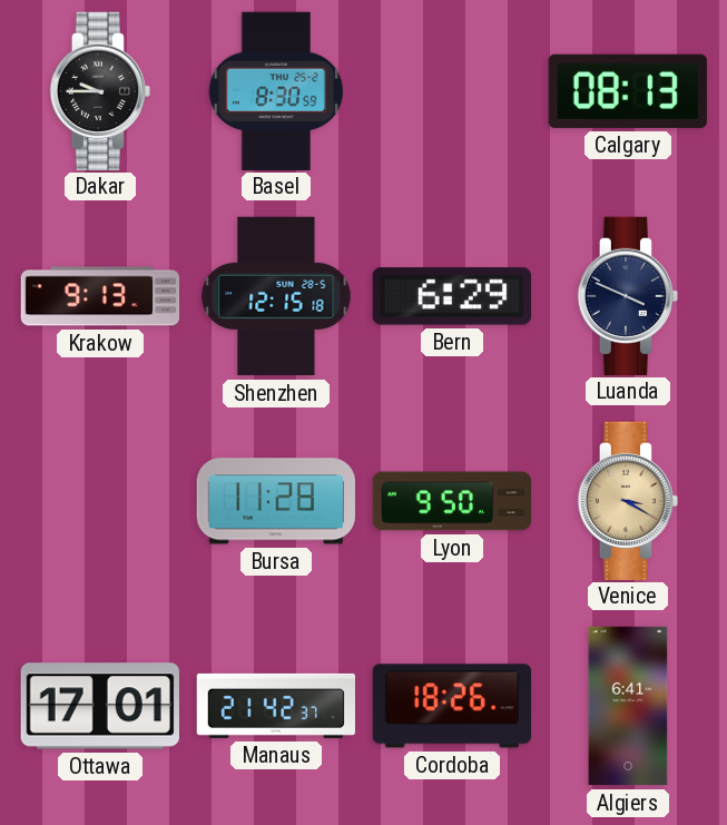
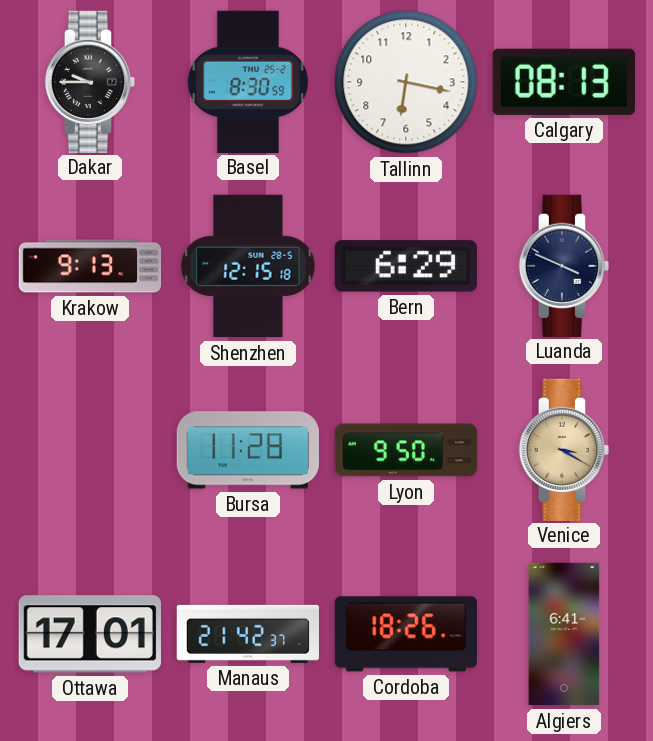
Tallinn: none -> 6:17
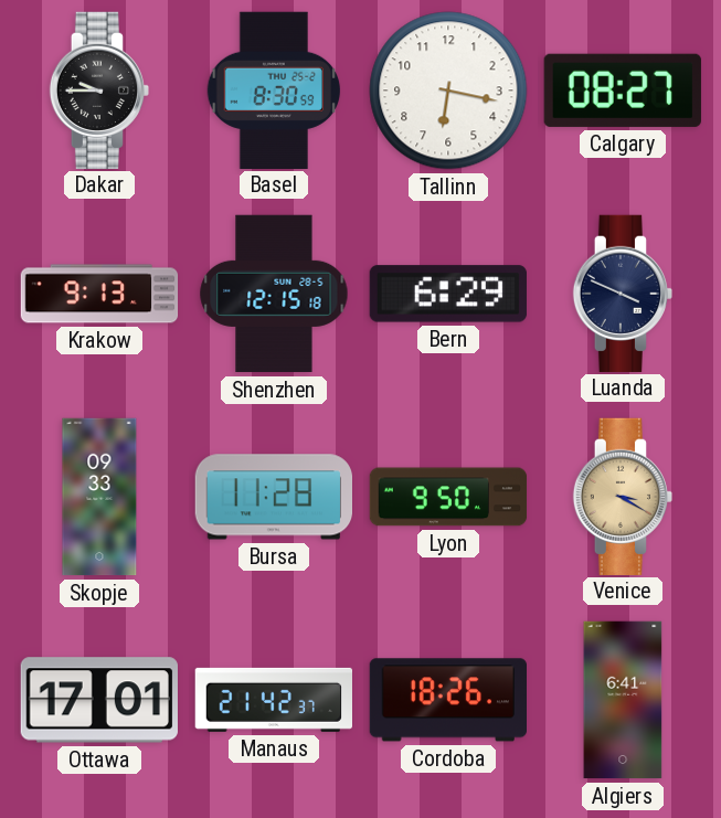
Calgary: 08:13 -> 08:27
Skopje: none -> 09:33
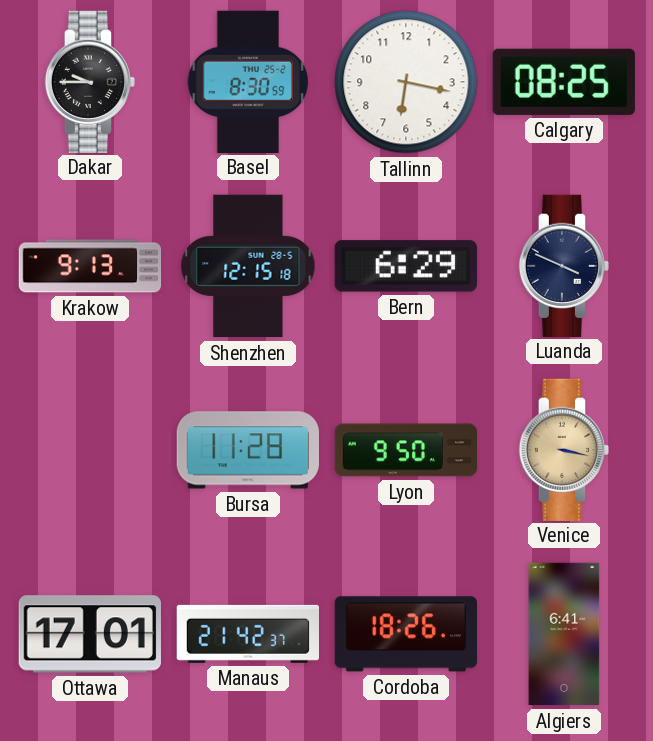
Calgary: 08:27 -> 08:25
Skopje: 09:33 -> none
Venice: 3:20 -> 3:17
